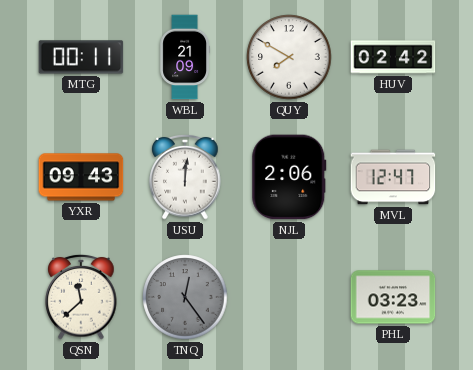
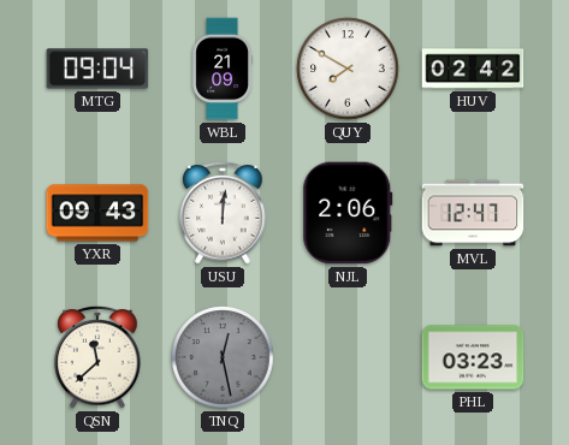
MTG: 00:11 -> 09:04
TNQ: 12:24 -> 12:28
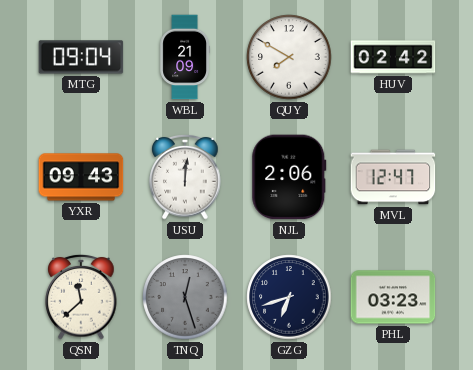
TNQ: 12:28 -> 12:27
GZG: none -> 6:42
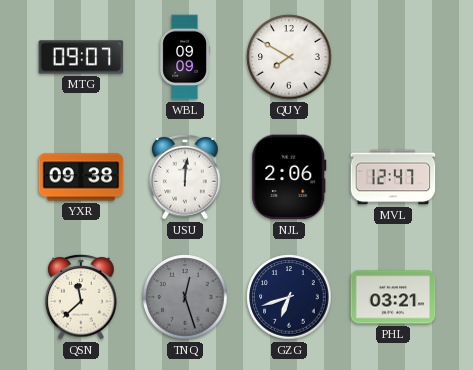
MTG: 09:04 -> 09:07
WBL: 21:09 -> 09:09
HUV: 02:42 -> none
YXR: 09:43 -> 09:38
PHL: 03:23 -> 03:21
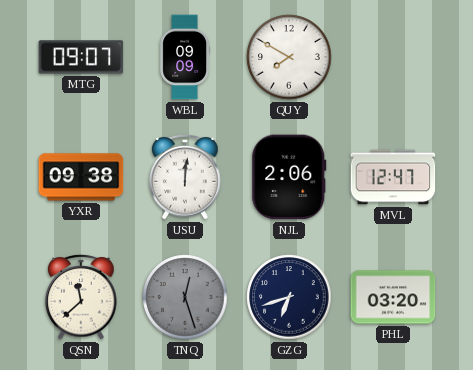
PHL: 03:21 -> 03:20
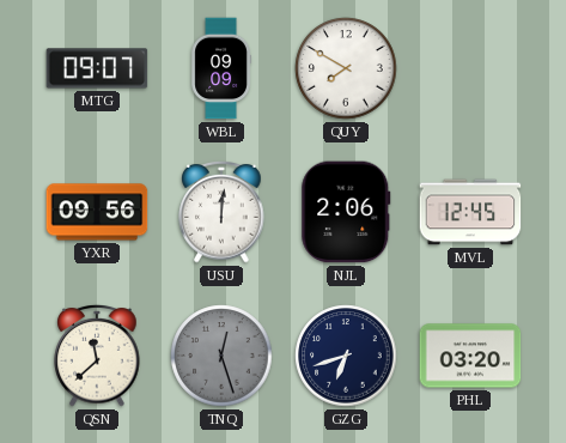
YXR: 09:38 -> 09:56
MVL: 12:47 -> 12:45
